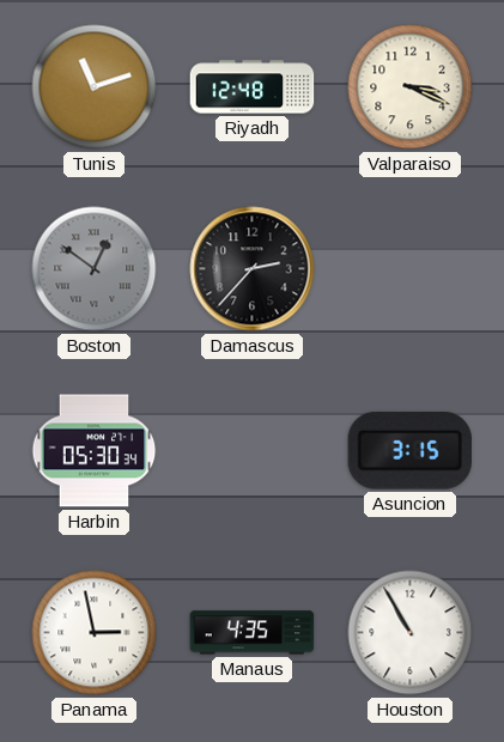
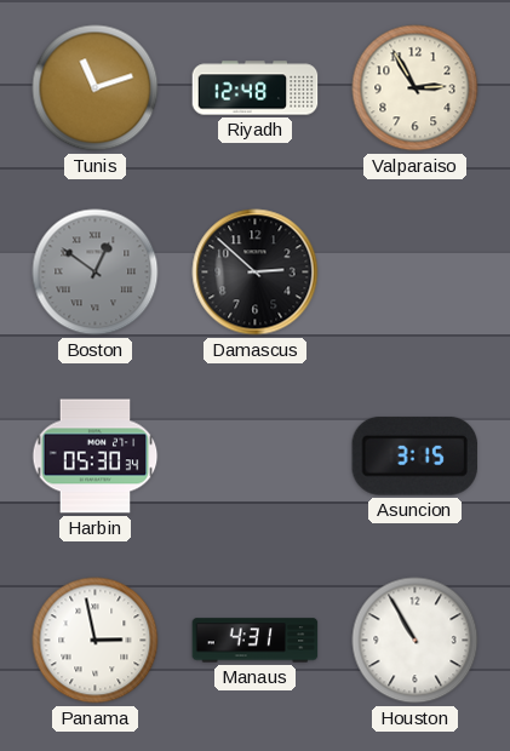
Valparaiso: 3:19 -> 2:55
Damascus: 2:37 -> 2:52
Manaus: 4:35 -> 4:31
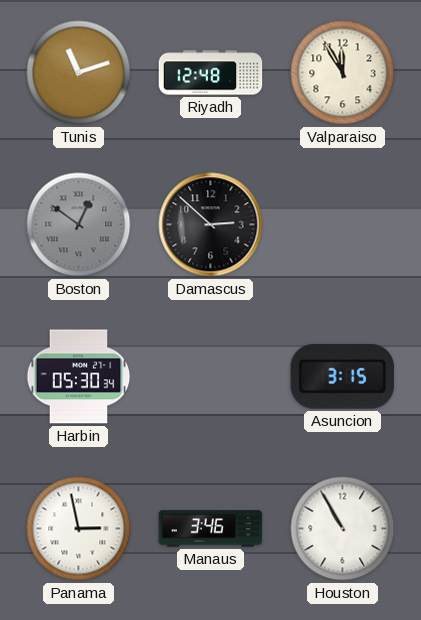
Valparaiso: 2:55 -> 11:55
Manaus: 4:31 -> 3:46
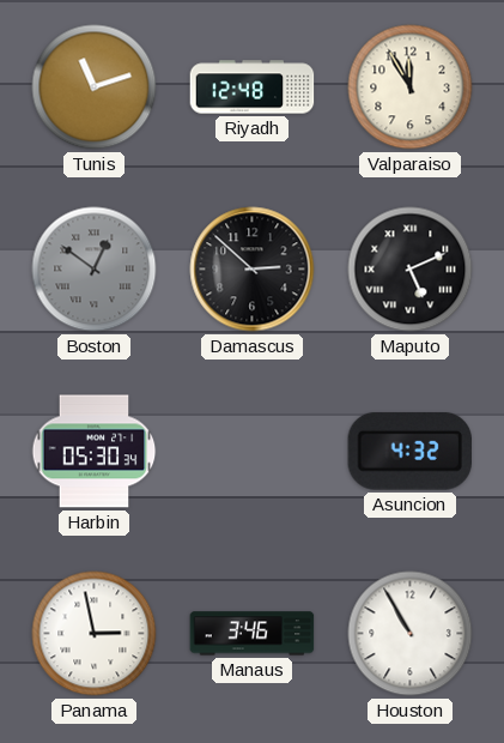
Maputo: none -> 5:11
Asuncion: 3:15 -> 4:32
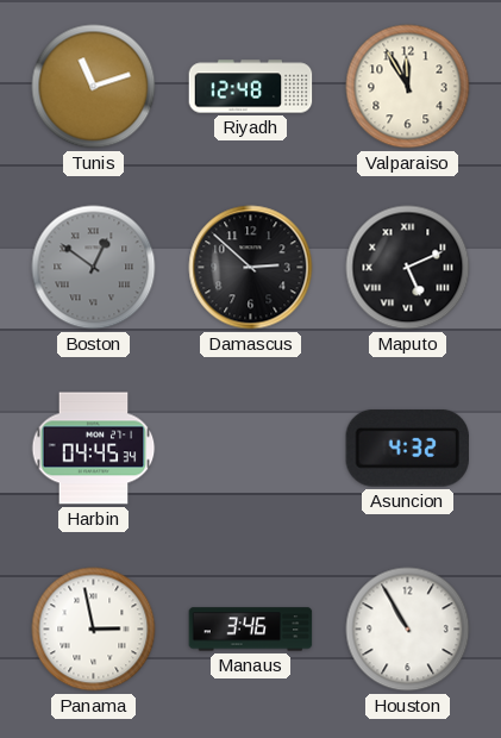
Harbin: 05:30 -> 04:45
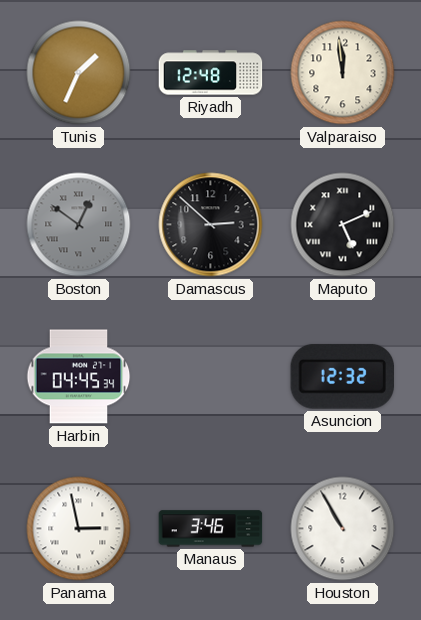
Tunis: 11:12 -> 1:34
Valparaiso: 11:55 -> 11:59
Asuncion: 4:32 -> 12:32
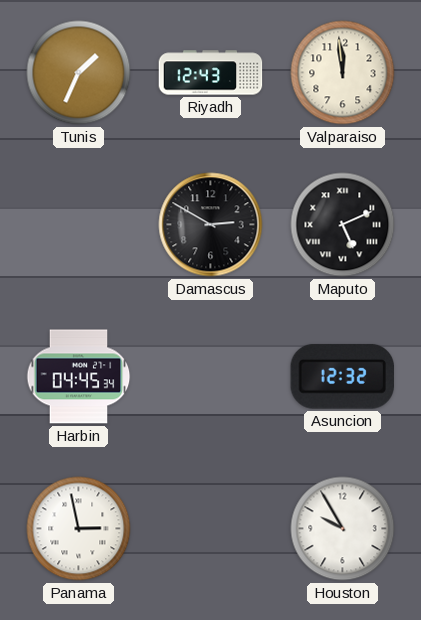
Riyadh: 12:48 -> 12:43
Boston: 12:51 -> none
Damascus: 2:52 -> 2:50
Manaus: 3:46 -> none
Houston: 10:55 -> 9:55
